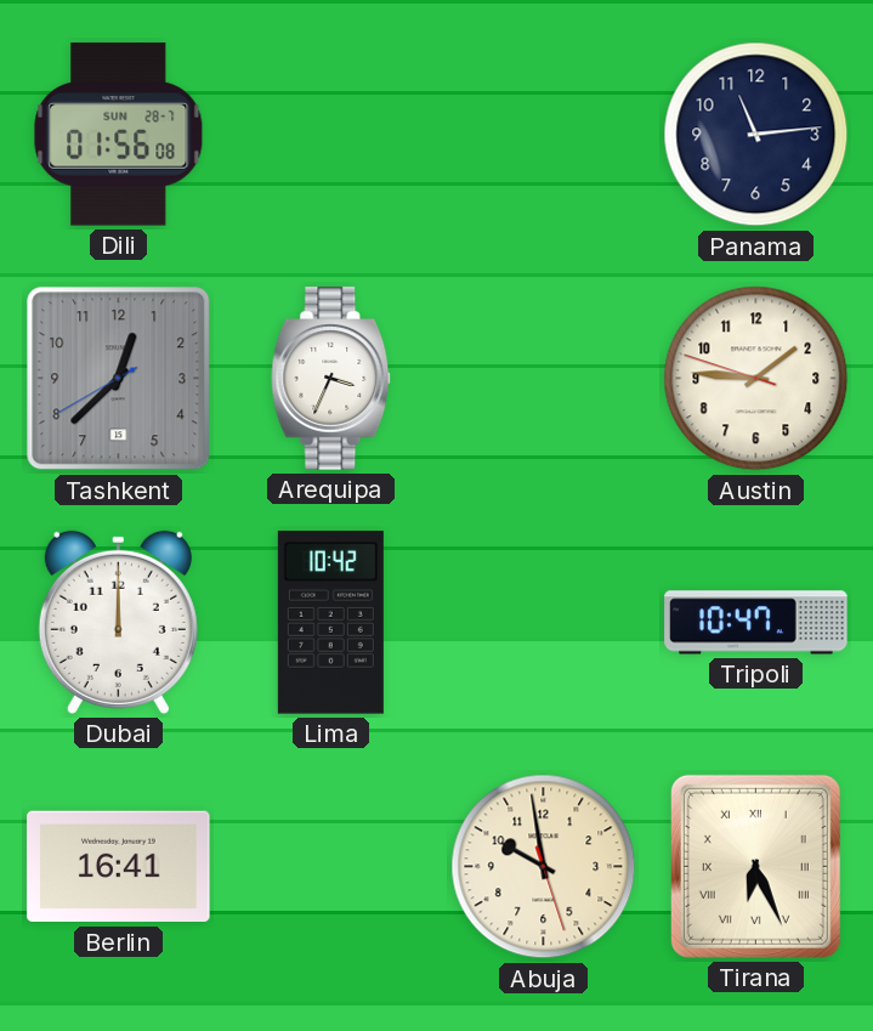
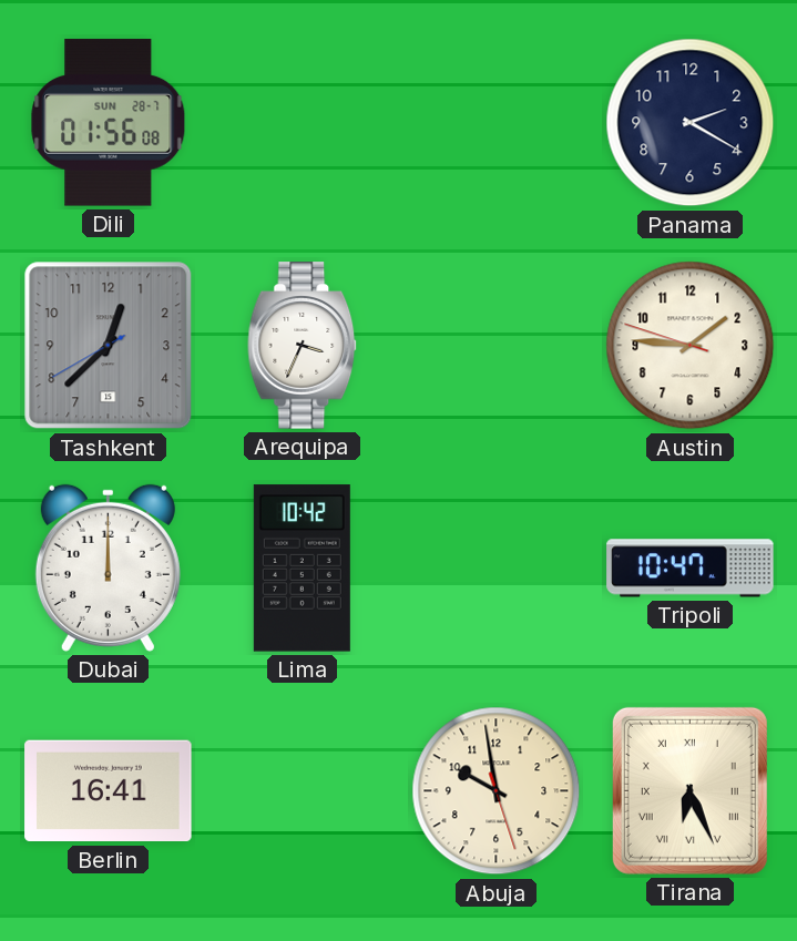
Panama: 11:14 -> 2:20
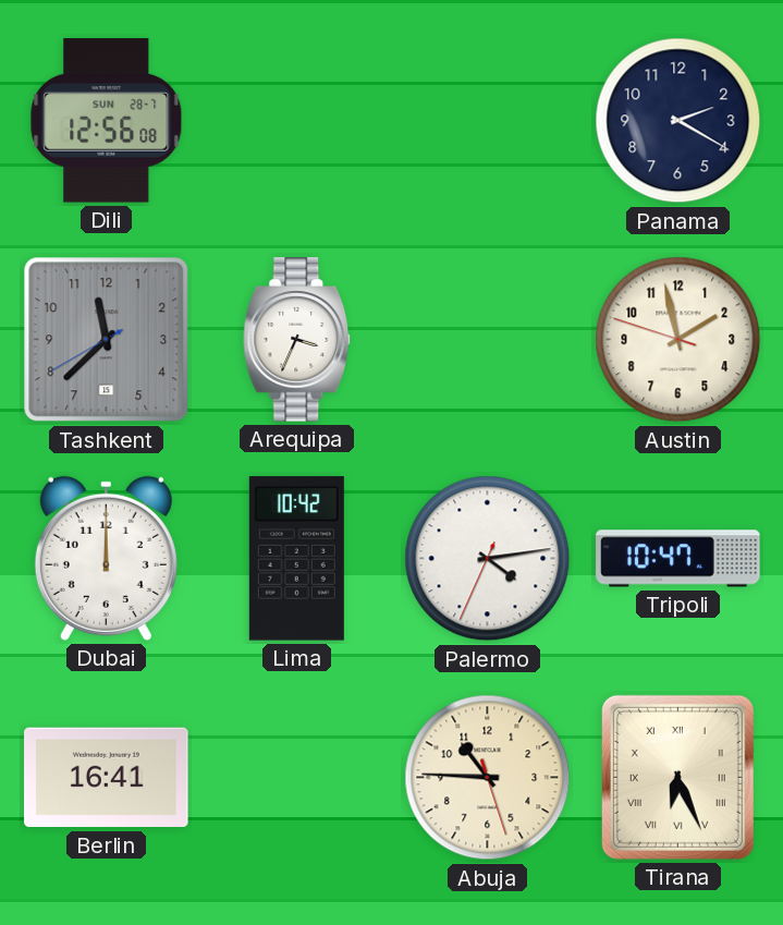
Dili: 01:56 -> 12:56
Tashkent: 12:37 -> 11:37
Austin: 1:45 -> 1:57
Palermo: none -> 4:13
Abuja: 9:58 -> 10:45
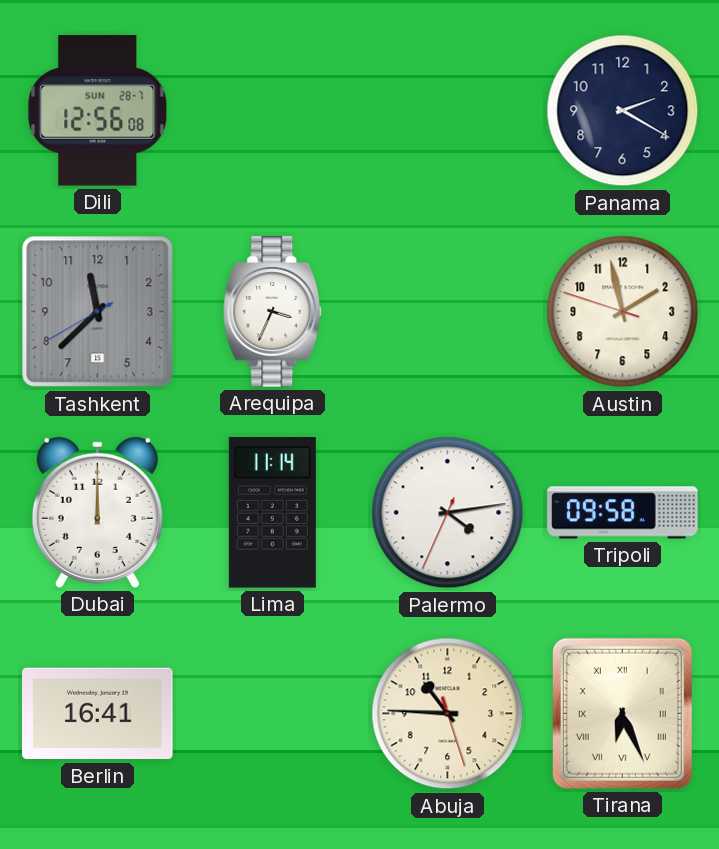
Lima: 10:42 -> 11:14
Tripoli: 10:47 -> 09:58
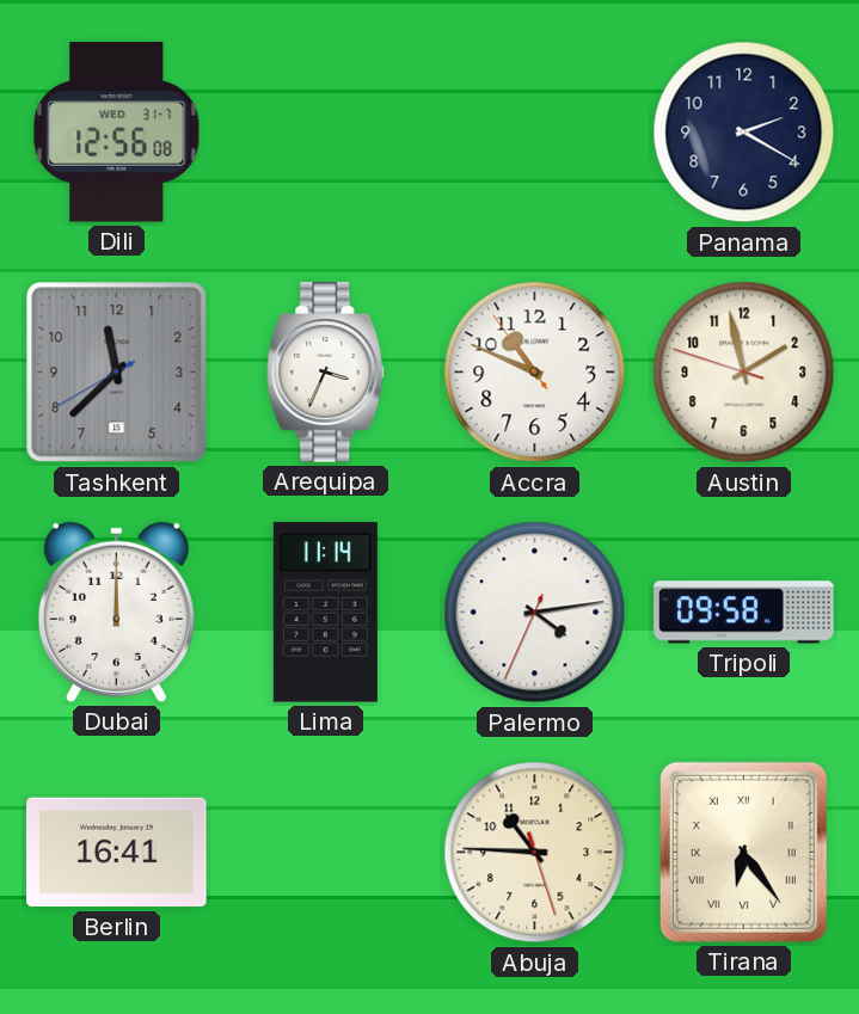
Dili date: SUN 28-7 -> WED 31-7
Accra: none -> 10:48
Tirana: 6:26 -> 6:24
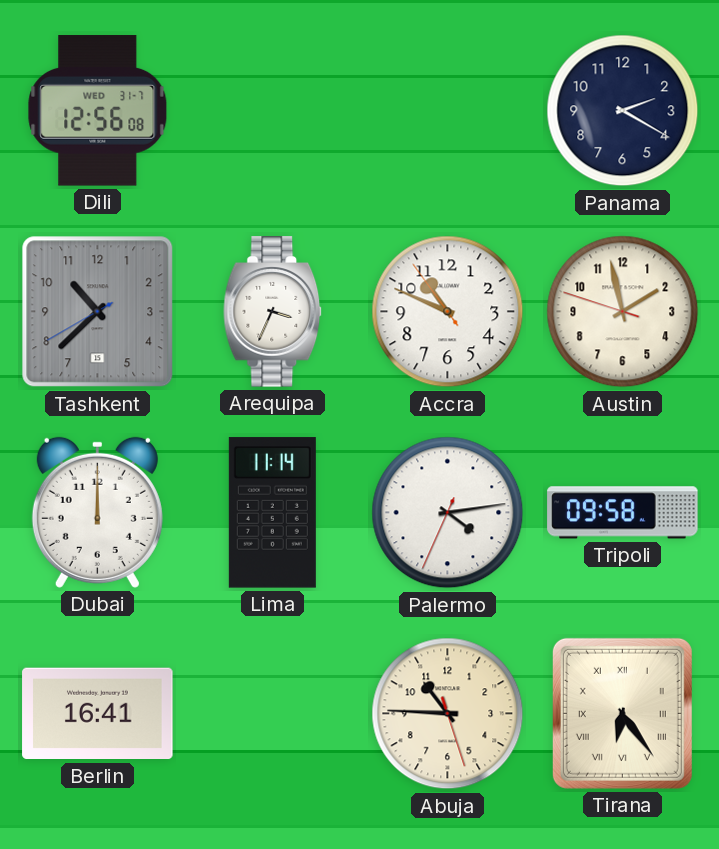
Tashkent: 11:37 -> 10:37
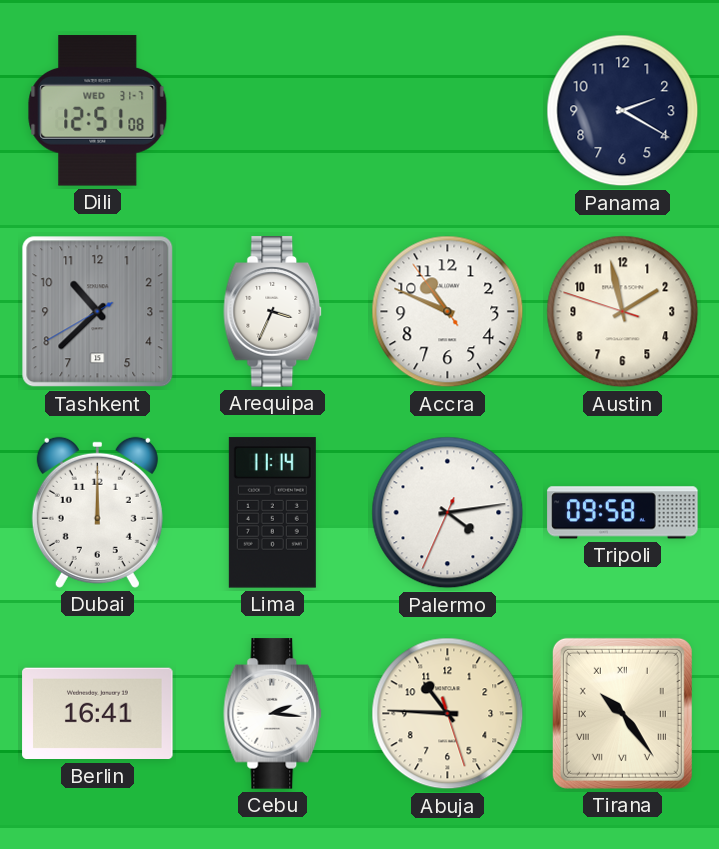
Dili: 12:56 -> 12:51
Cebu: none -> 2:16
Tirana: 6:24 -> 10:24
